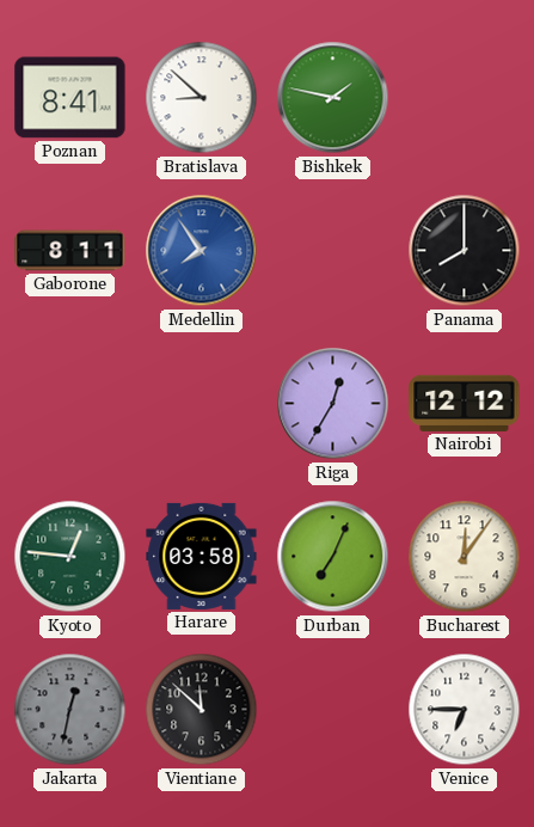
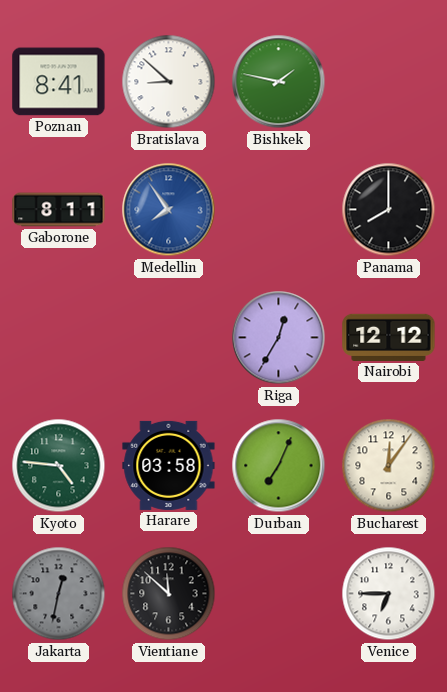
Kyoto: 12:46 -> 4:46
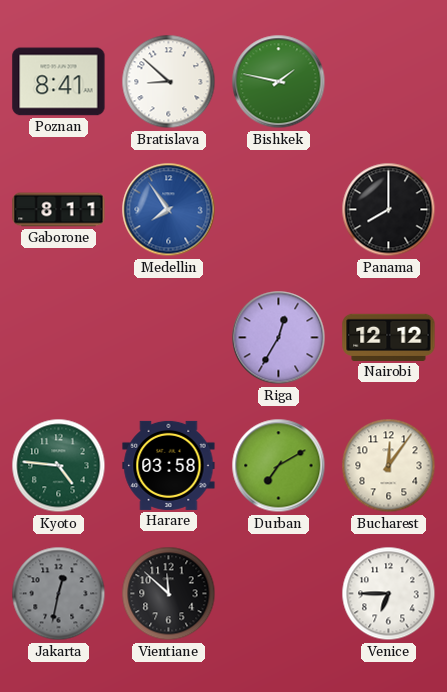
Durban: 7:04 -> 7:10
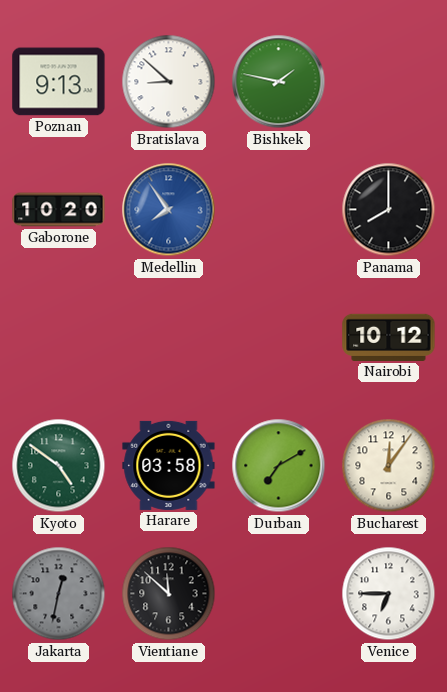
Poznan: 8:41 -> 9:13
Gaborone: 8:11 -> 10:20
Riga: 12:35 -> none
Nairobi: 12:12 -> 10:12
Kyoto: 4:46 -> 4:51
